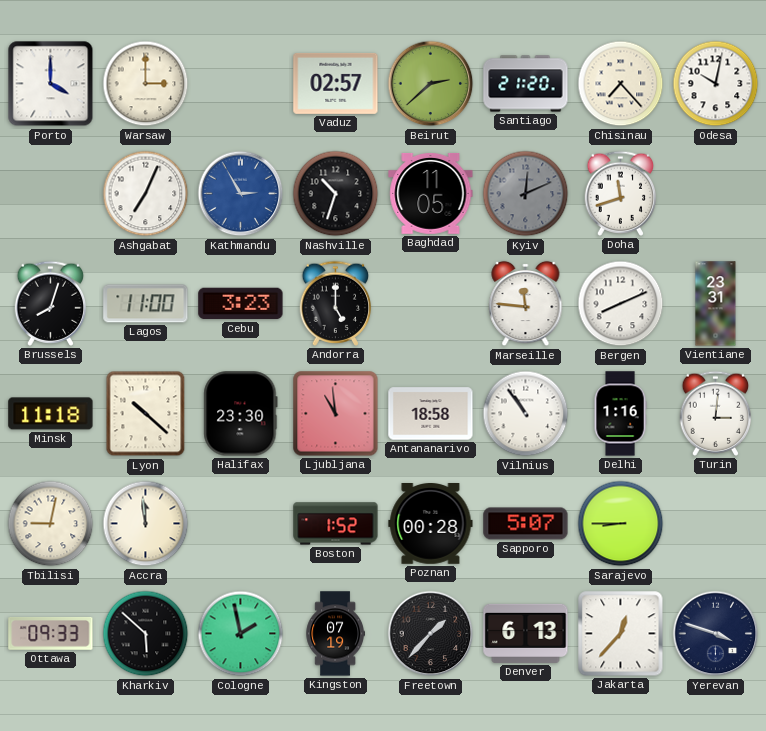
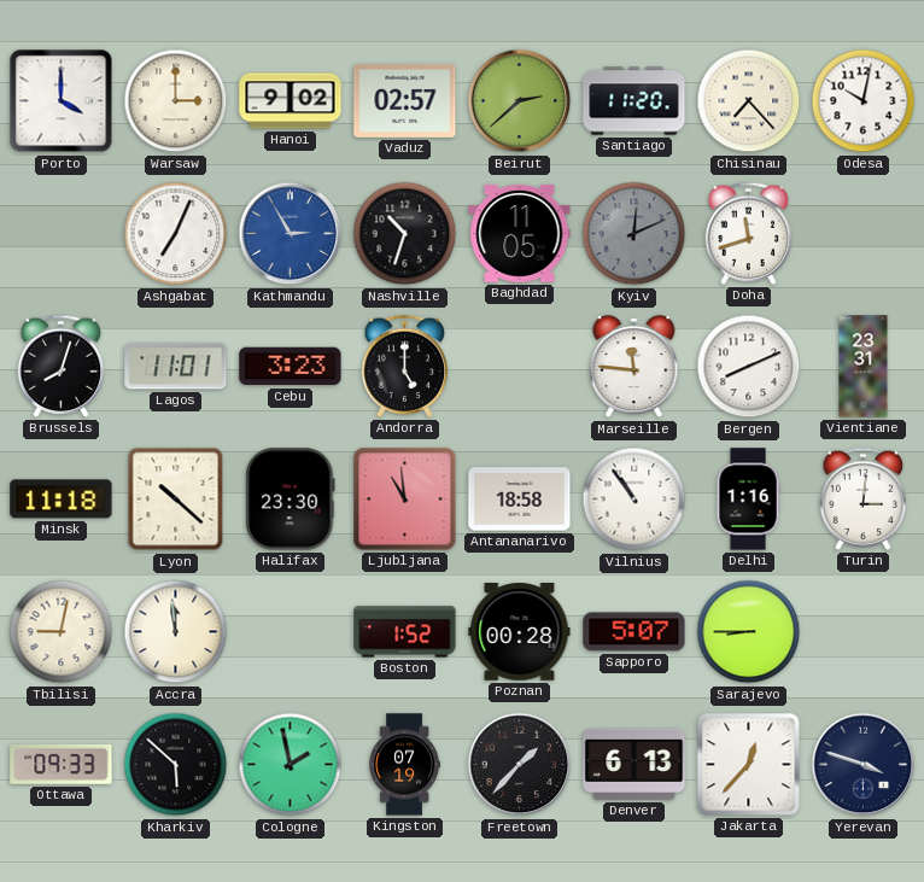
Hanoi: none -> 9:02
Santiago: 21:20 -> 11:20
Lagos: 11:00 -> 11:01
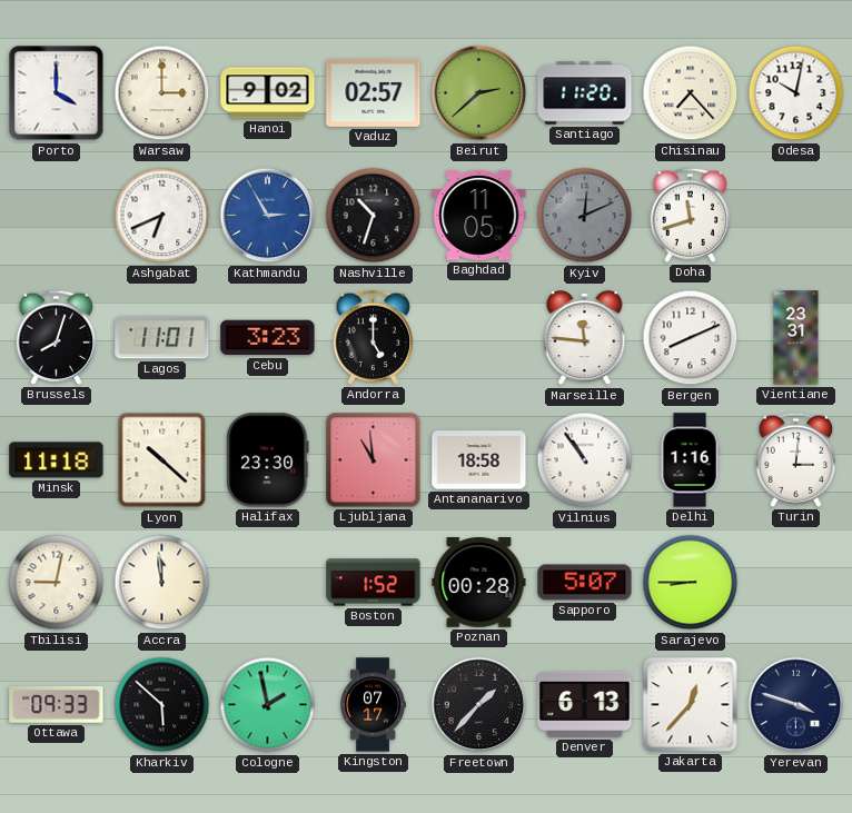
Ashgabat: 7:04 -> 6:41
Kingston: 07:19 -> 07:17
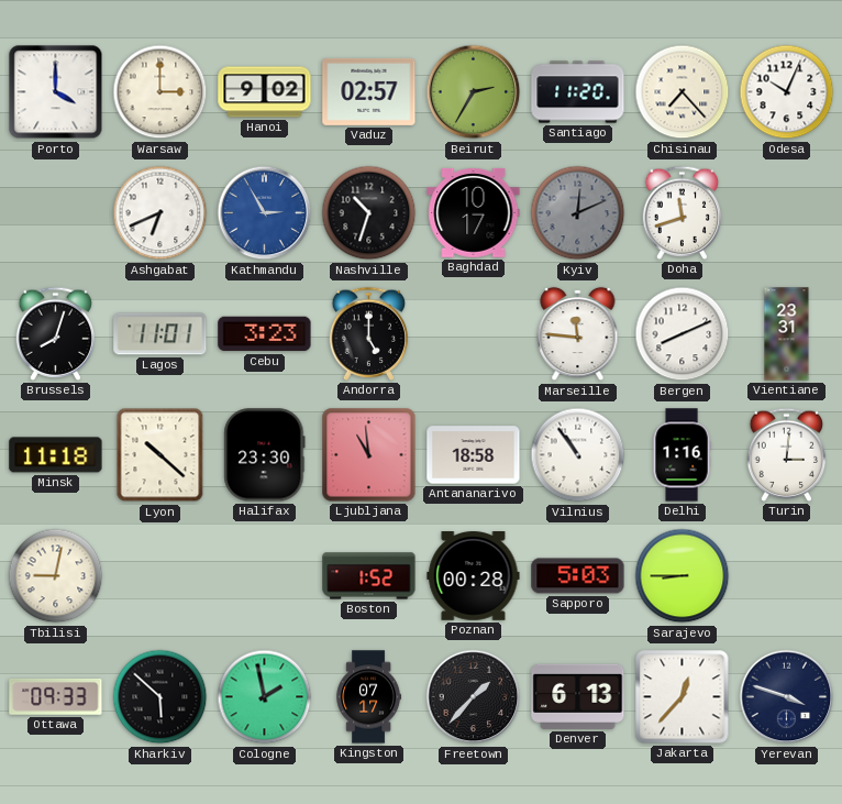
Beirut: 2:38 -> 2:35
Odesa: 10:02 -> 10:04
Baghdad: 11:05 -> 10:17
Accra: 11:59 -> none
Sapporo: 5:07 -> 5:03
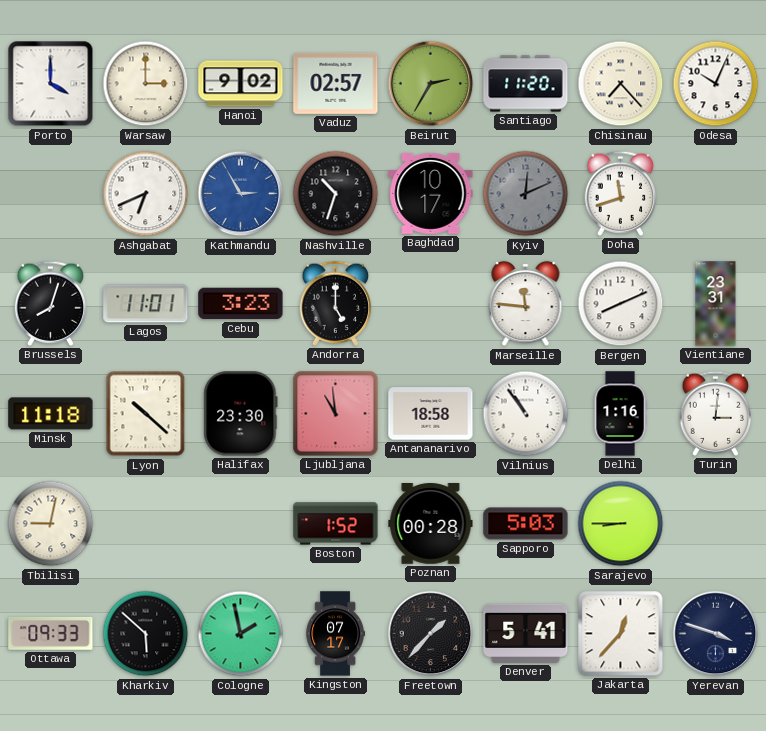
Denver: 6:13 -> 5:41
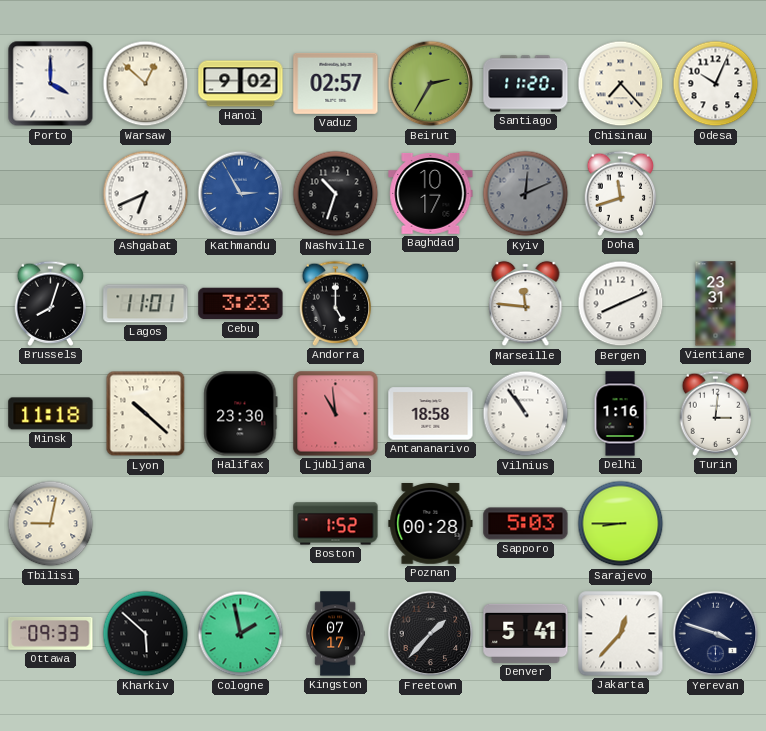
Warsaw: 3:00 -> 12:52
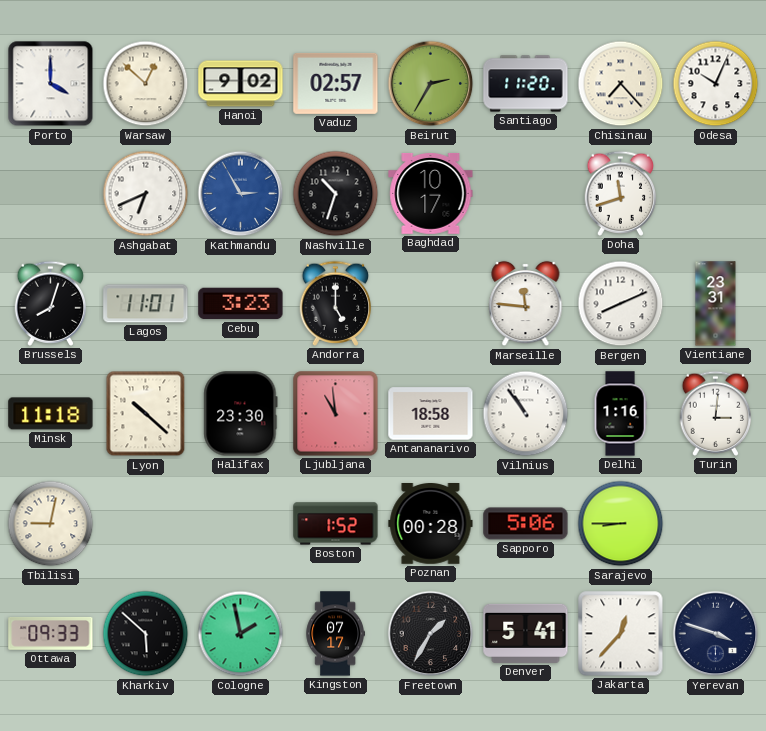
Kyiv: 12:11 -> none
Sapporo: 5:03 -> 5:06
Freetown: 1:37 -> 1:35
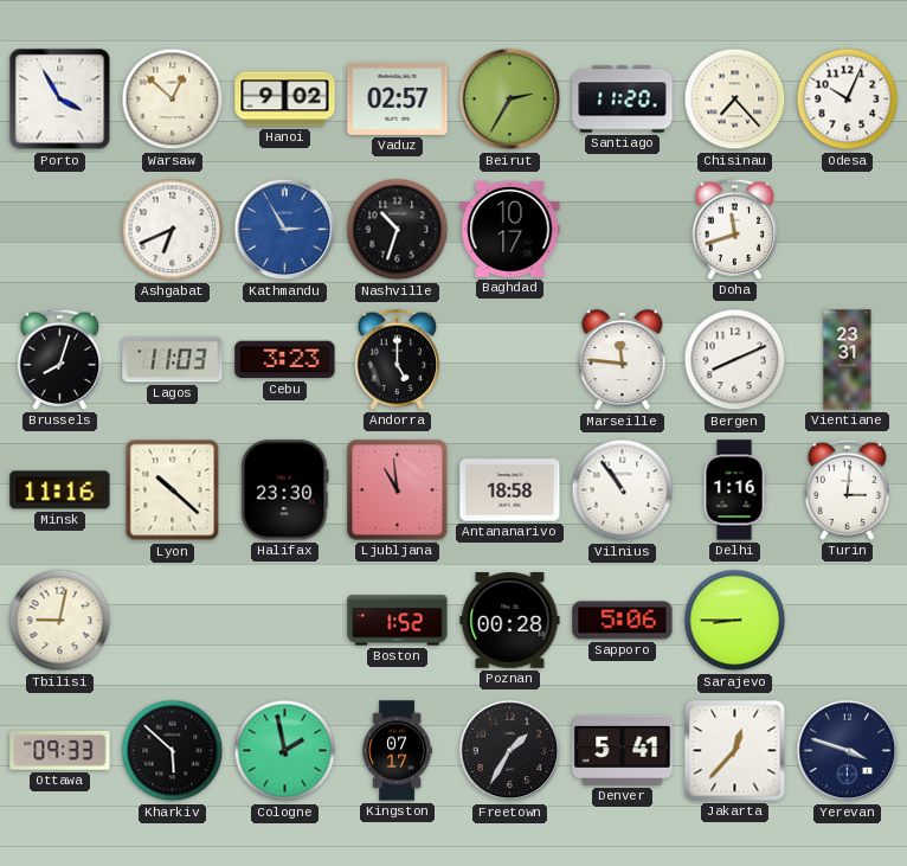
Porto: 4:00 -> 3:55
Lagos: 11:01 -> 11:03
Minsk: 11:18 -> 11:16
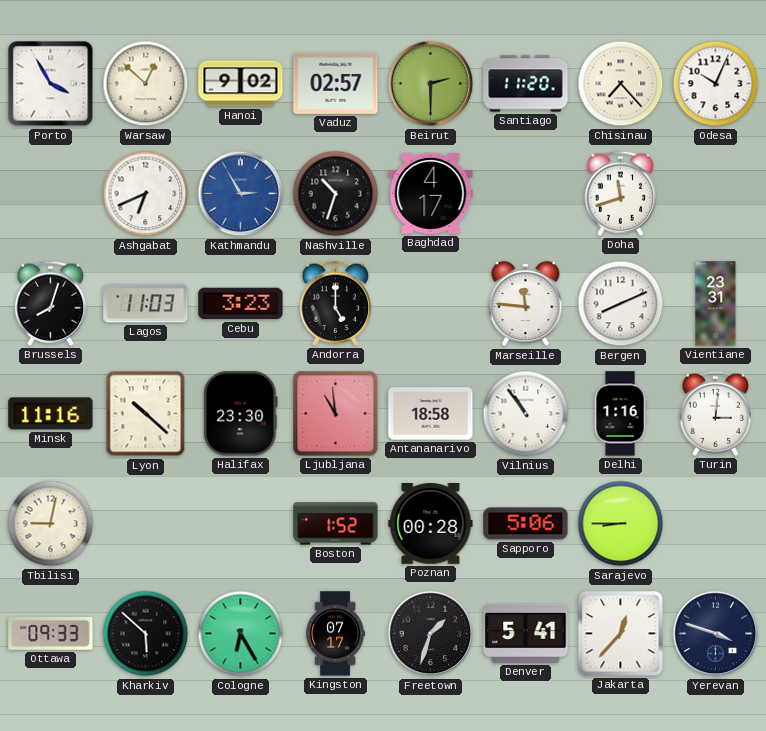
Beirut: 2:35 -> 2:30
Baghdad: 10:17 -> 4:17
Cologne: 1:58 -> 6:25
Freetown: 1:35 -> 1:33
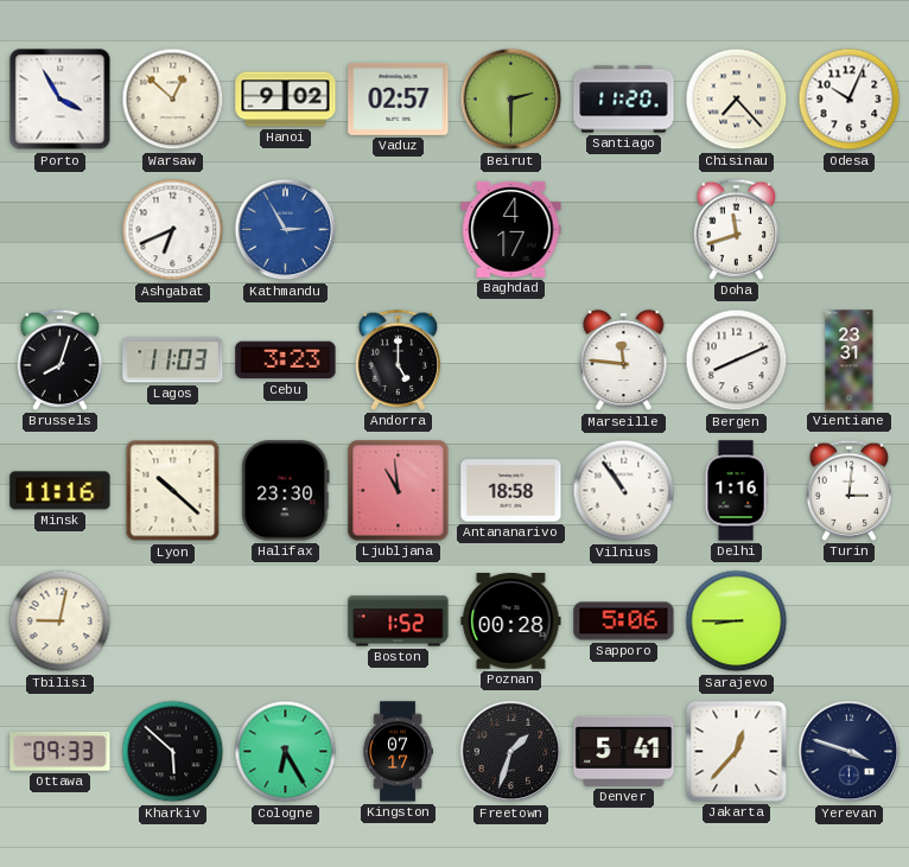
Nashville: 10:33 -> none
